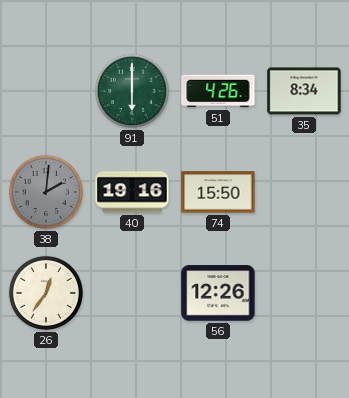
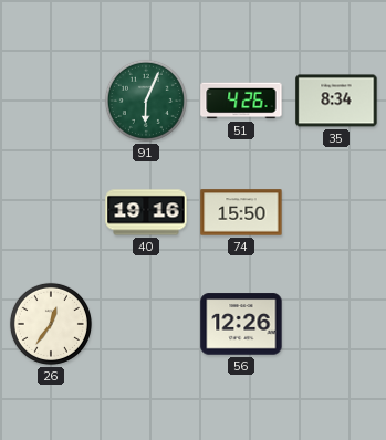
91: 6:00 -> 6:04
38: 2:01 -> none
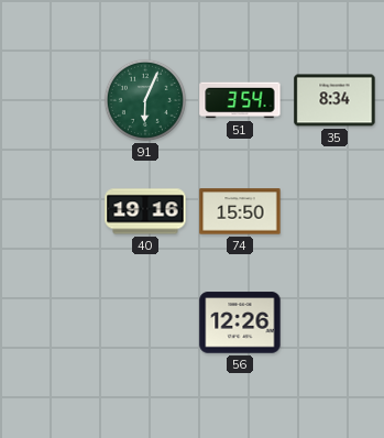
51: 4:26 -> 3:54
26: 12:36 -> none
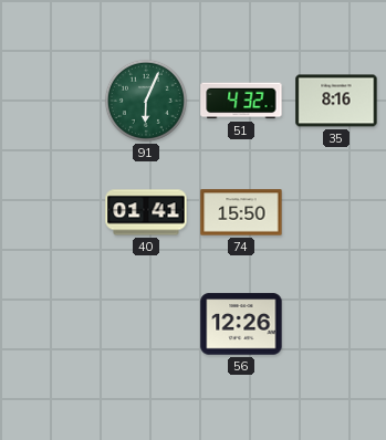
51: 3:54 -> 4:32
35: 8:34 -> 8:16
40: 19:16 -> 01:41
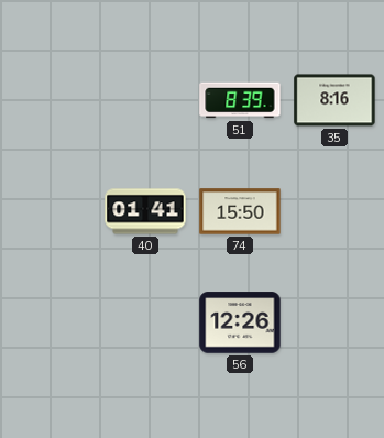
91: 6:04 -> none
51: 4:32 -> 8:39
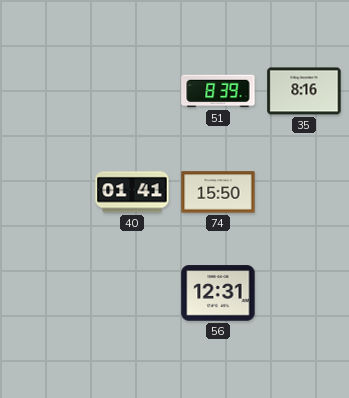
56: 12:26 -> 12:31
